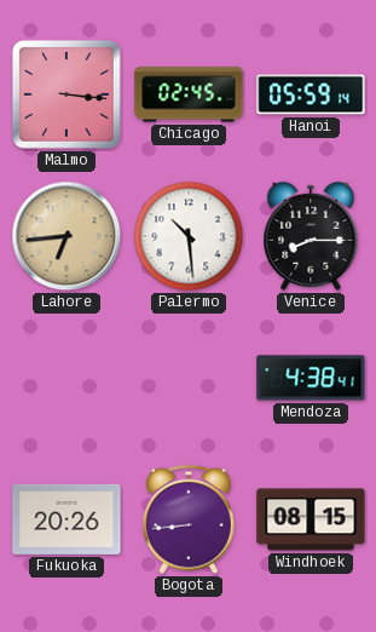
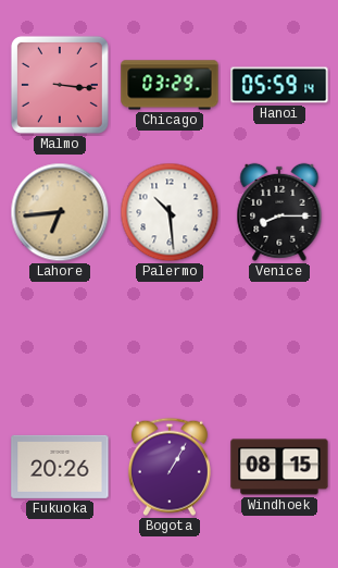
Chicago: 02:45 -> 03:29
Mendoza: 4:38 -> none
Bogota: 8:44 -> 1:05
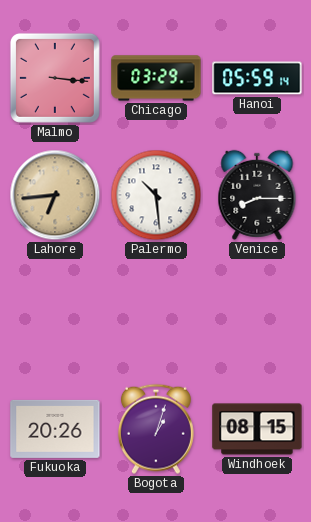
Bogota: 1:05 -> 1:03
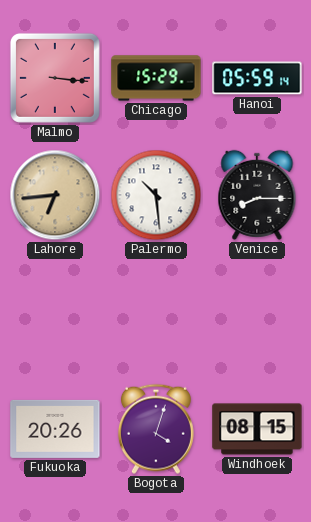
Chicago: 03:29 -> 15:29
Bogota: 1:03 -> 4:03
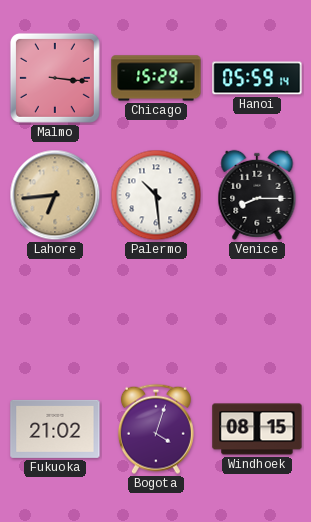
Fukuoka: 20:26 -> 21:02
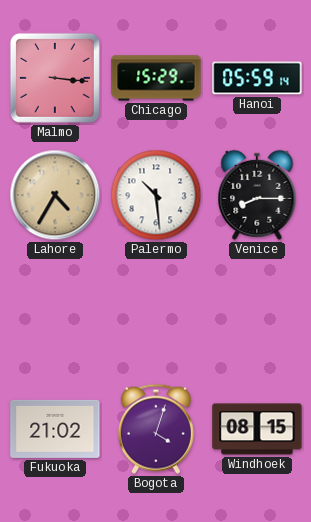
Lahore: 6:44 -> 4:35
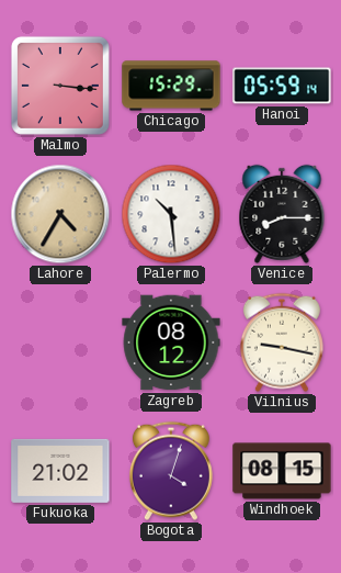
Zagreb: none -> 08:12
Vilnius: none -> 9:17
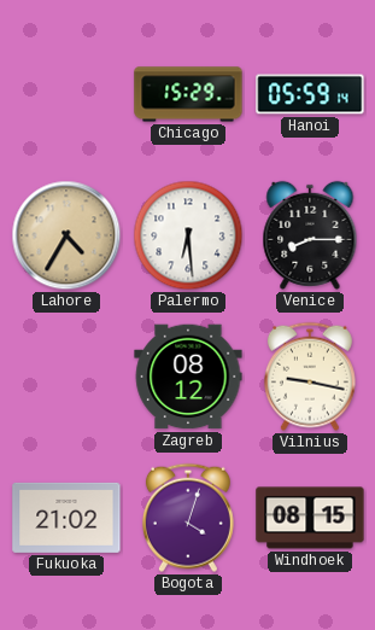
Malmo: 3:16 -> none
Palermo: 10:29 -> 6:29
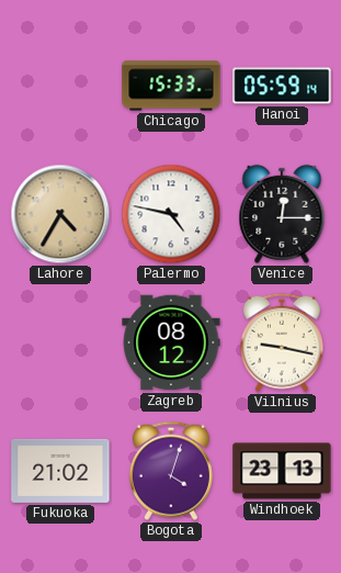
Chicago: 15:29 -> 15:33
Palermo: 6:29 -> 4:47
Venice: 8:15 -> 12:15
Windhoek: 08:15 -> 23:13
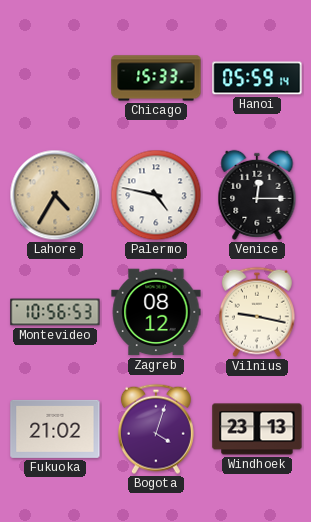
Montevideo: none -> 10:56
